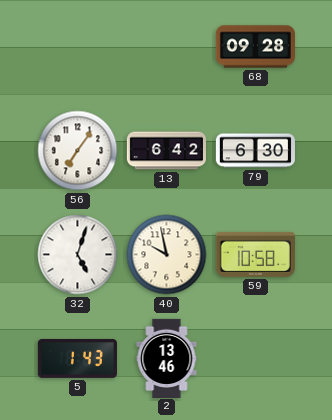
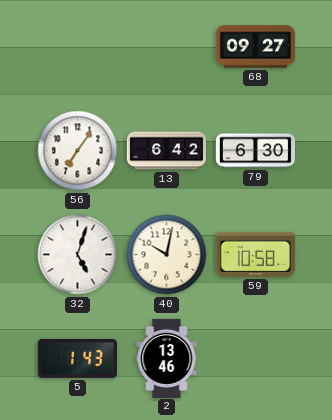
68: 09:28 -> 09:27
40: 9:58 -> 10:02
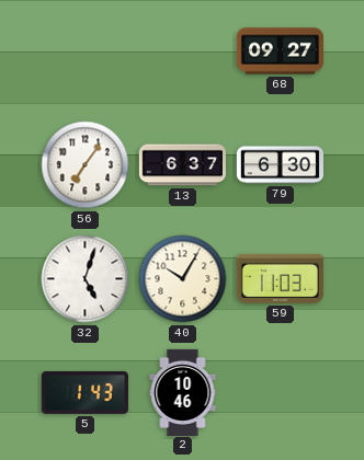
13: 6:42 -> 6:37
40: 10:02 -> 10:05
59: 10:58 -> 11:03
2: 13:46 -> 10:46
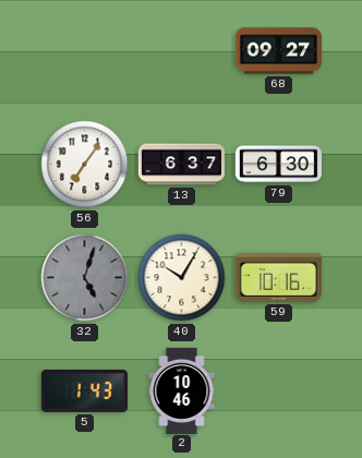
32 dial: white -> grey
59: 11:03 -> 10:16
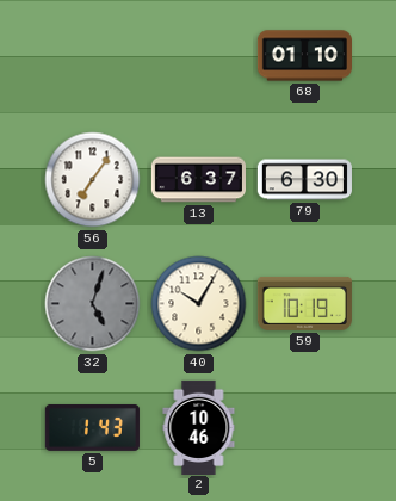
68: 09:27 -> 01:10
59: 10:16 -> 10:19
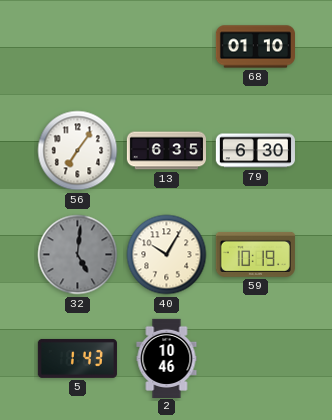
13: 6:37 -> 6:35
32: 5:03 -> 5:01
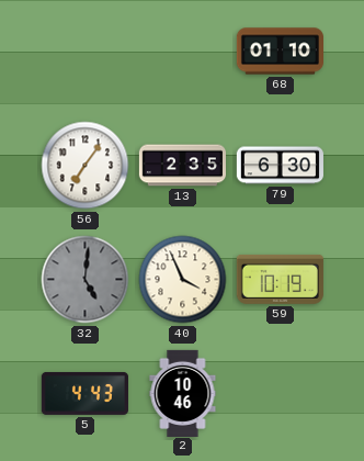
13: 6:35 -> 2:35
40: 10:05 -> 3:56
5: 1:43 -> 4:43
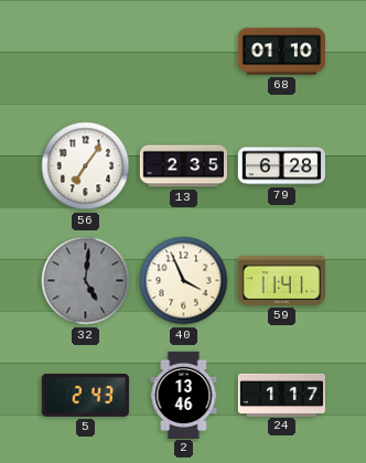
79: 6:30 -> 6:28
59: 10:19 -> 11:41
5: 4:43 -> 2:43
2: 10:46 -> 13:46
24: none -> 1:17
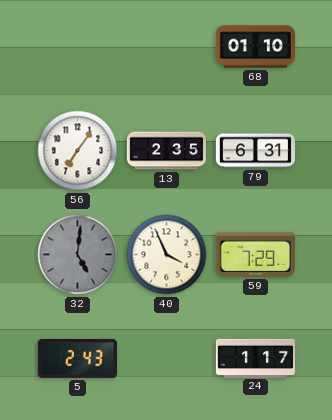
79: 6:28 -> 6:31
59: 11:41 -> 7:29
2: 13:46 -> none
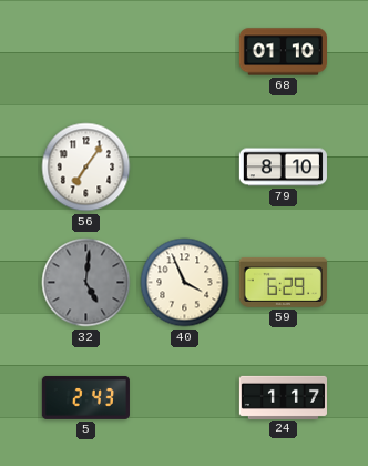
13: 2:35 -> none
79: 6:31 -> 8:10
59: 7:29 -> 6:29
